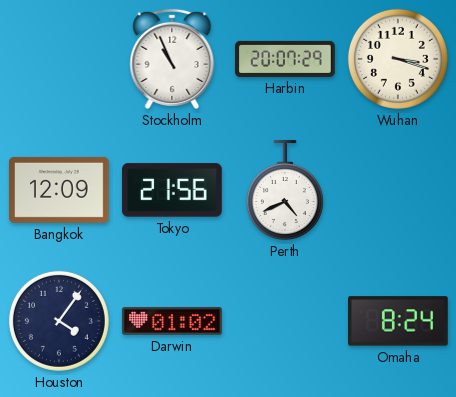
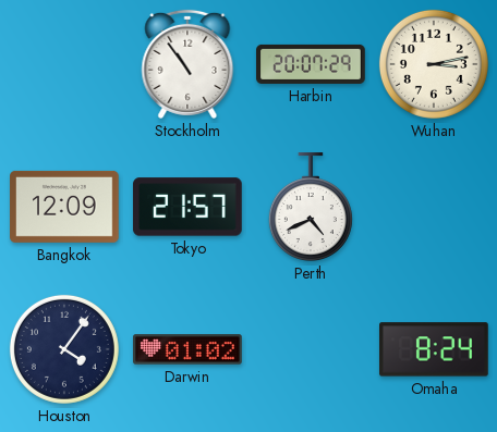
Stockholm: 10:56 -> 10:54
Wuhan: 3:18 -> 3:13
Tokyo: 21:56 -> 21:57
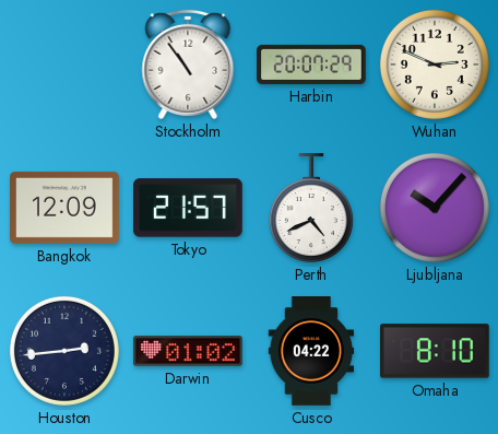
Wuhan: 3:13 -> 2:49
Ljubljana: none -> 10:07
Houston: 4:06 -> 2:44
Cusco: none -> 04:22
Omaha: 8:24 -> 8:10
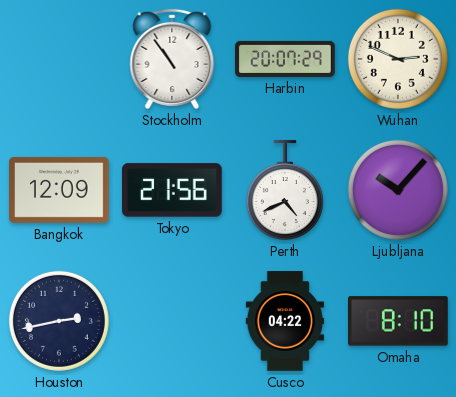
Tokyo: 21:57 -> 21:56
Houston: 2:44 -> 2:43
Darwin: 01:02 -> none
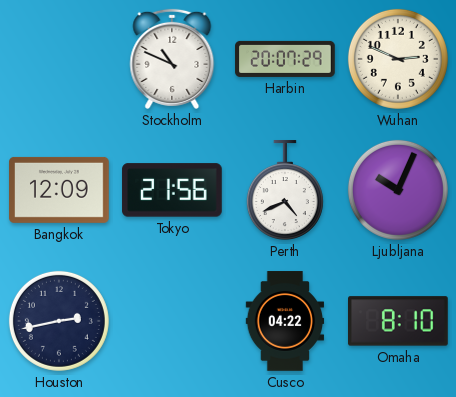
Stockholm: 10:54 -> 10:49
Ljubljana: 10:07 -> 10:04
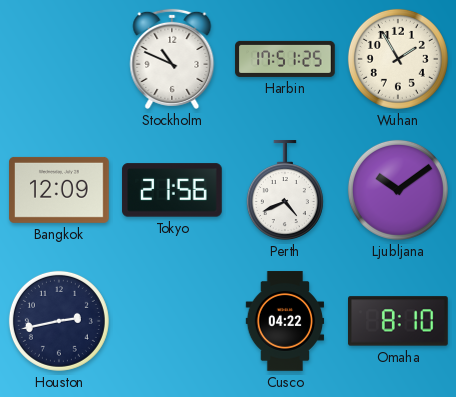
Harbin: 20:07 -> 17:51
Wuhan: 2:49 -> 1:55
Ljubljana: 10:04 -> 10:09
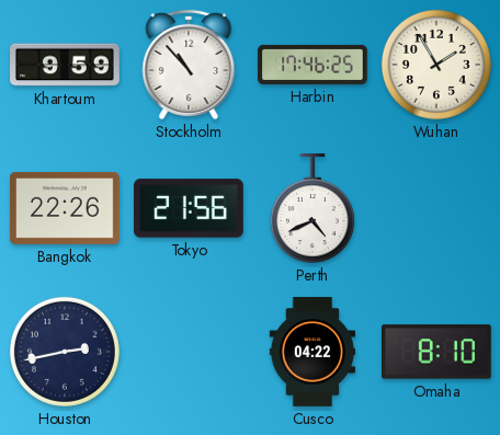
Khartoum: none -> 9:59
Stockholm: 10:49 -> 10:53
Harbin: 17:51 -> 17:46
Bangkok: 12:09 -> 22:26
Ljubljana: 10:09 -> none
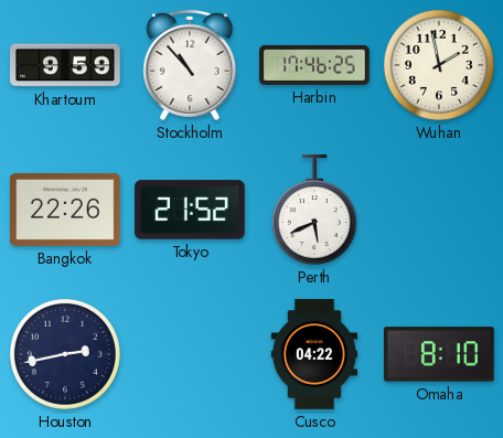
Wuhan: 1:55 -> 1:58
Tokyo: 21:56 -> 21:52
Perth: 4:41 -> 5:41
